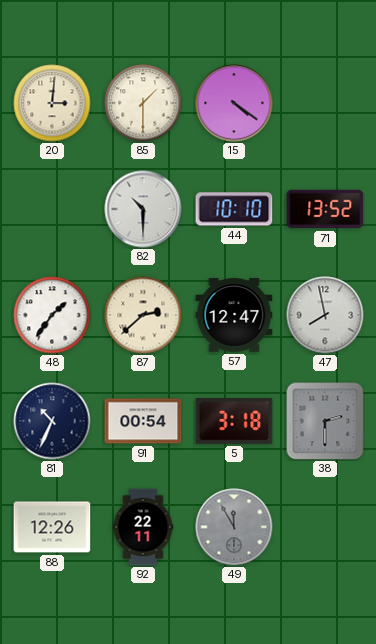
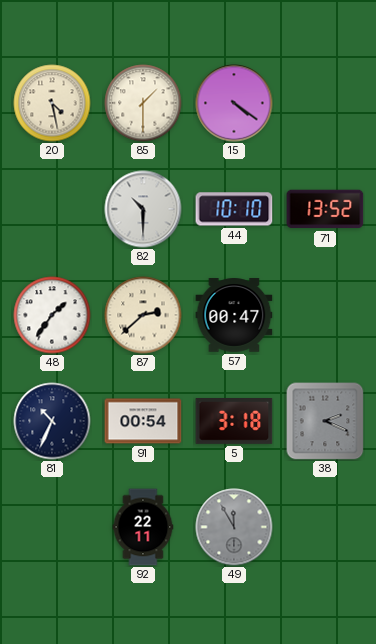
20: 3:01 -> 4:28
57: 12:47 -> 00:47
47: 7:58 -> none
38: 2:30 -> 2:19
88: 12:26 -> none
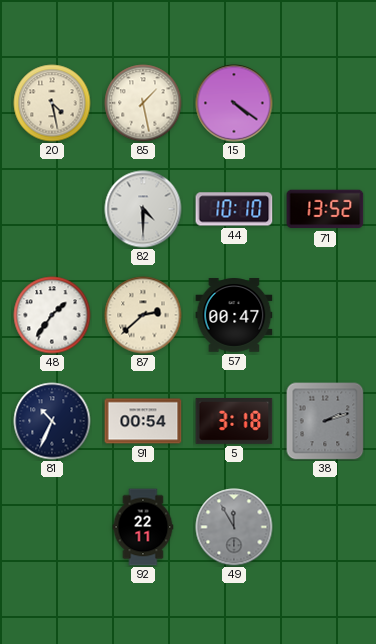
85: 1:30 -> 1:28
82: 10:30 -> 4:30
38: 2:19 -> 2:12
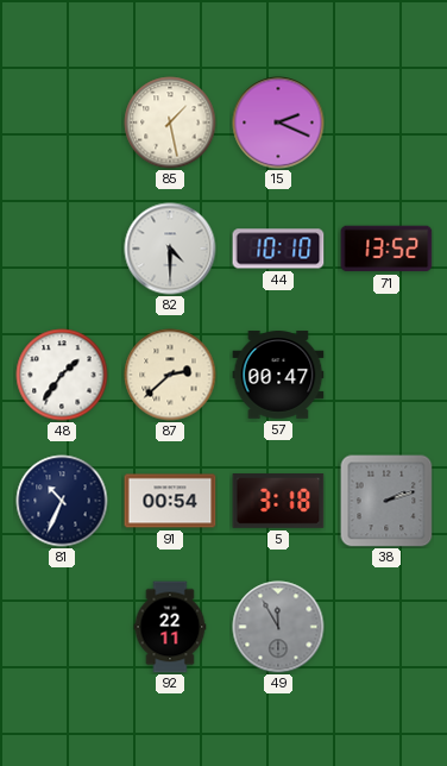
20: 4:28 -> none
15: 4:21 -> 2:19
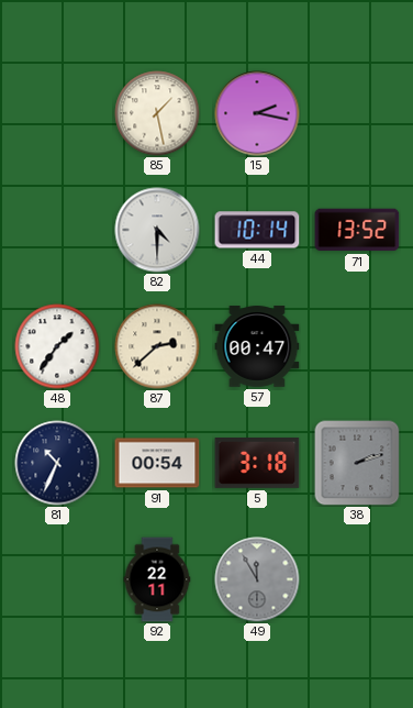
15: 2:19 -> 2:17
44: 10:10 -> 10:14
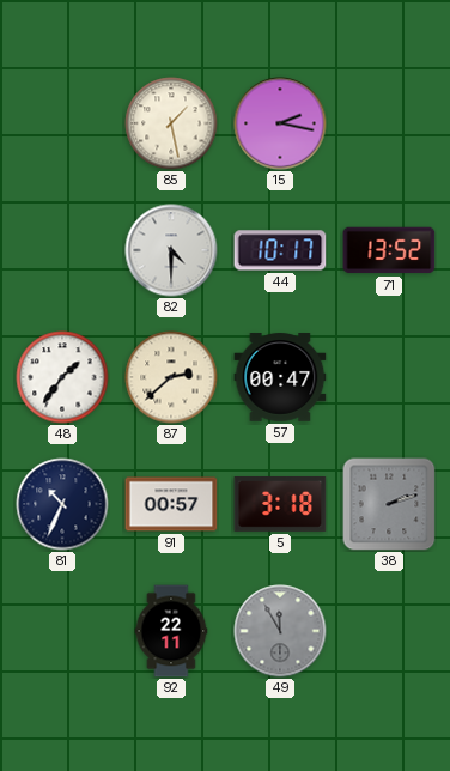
44: 10:14 -> 10:17
91: 00:54 -> 00:57
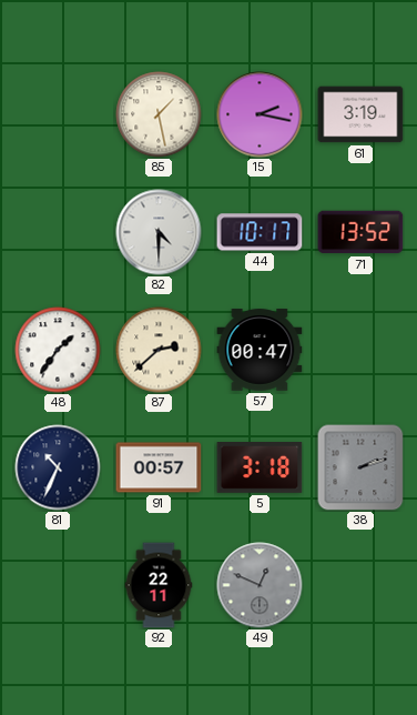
61: none -> 3:19
49: 11:55 -> 12:49
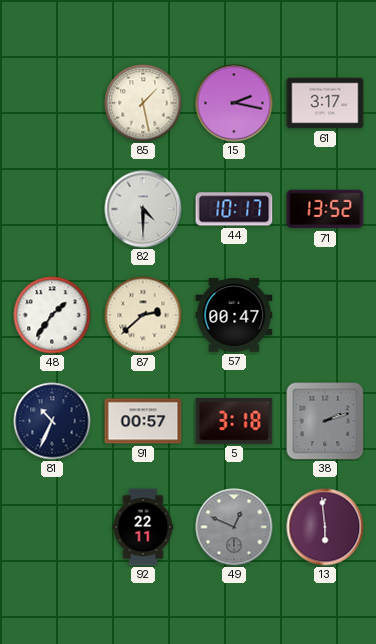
61: 3:19 -> 3:17
13: none -> 5:59
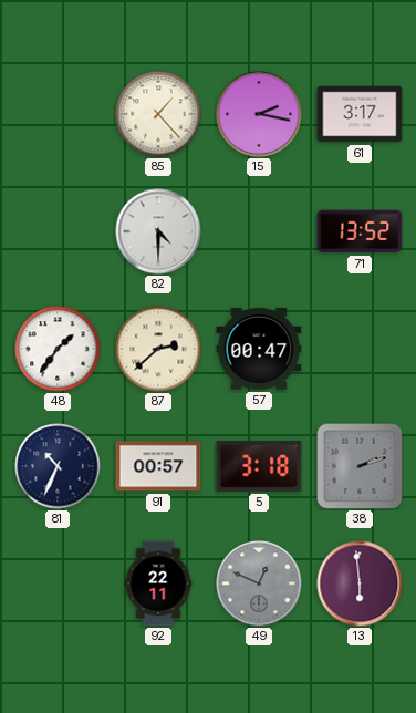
85: 1:28 -> 1:23
44: 10:17 -> none
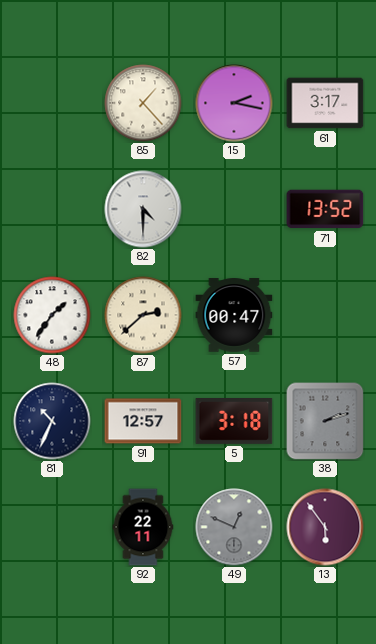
91: 00:57 -> 12:57
13: 5:59 -> 5:54
